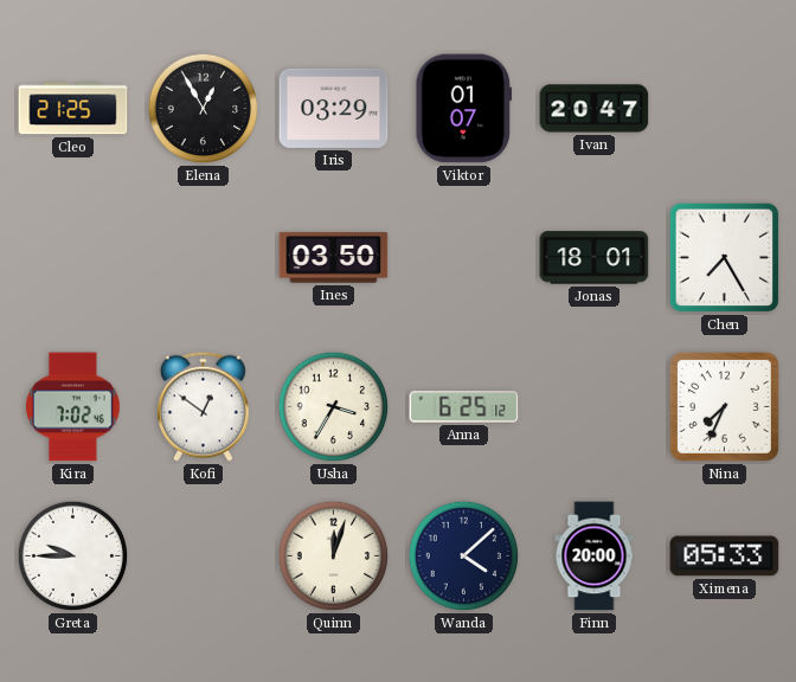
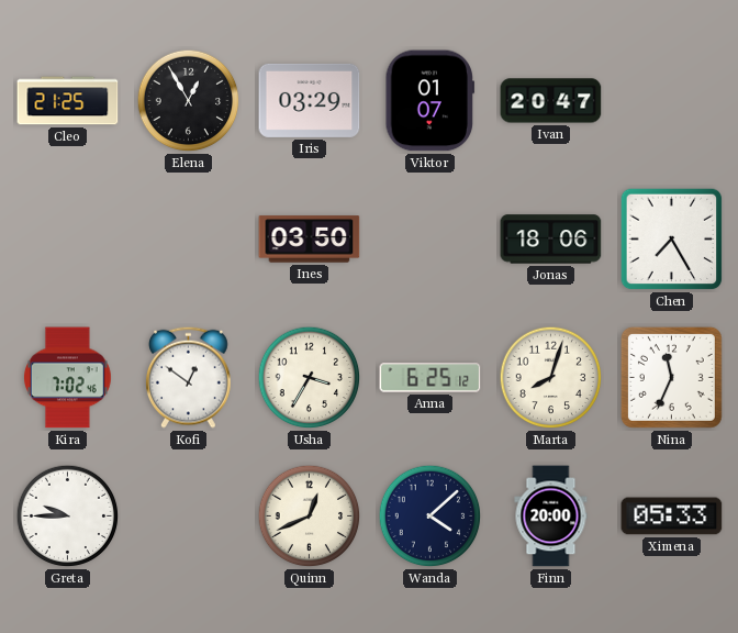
Jonas: 18:01 -> 18:06
Marta: none -> 8:03
Nina: 7:34 -> 11:34
Quinn: 12:03 -> 12:41
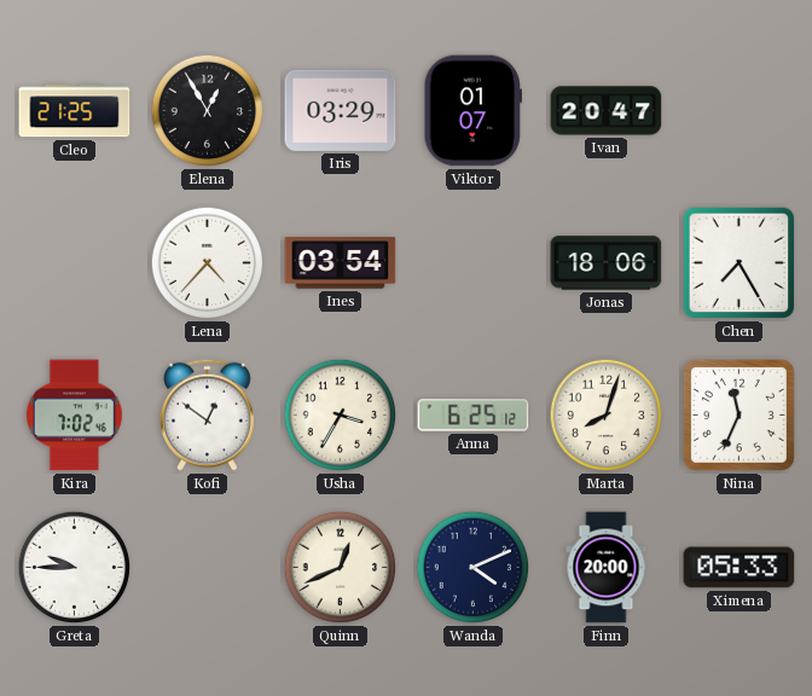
Lena: none -> 4:37
Ines: 03:50 -> 03:54
Wanda: 4:08 -> 4:11
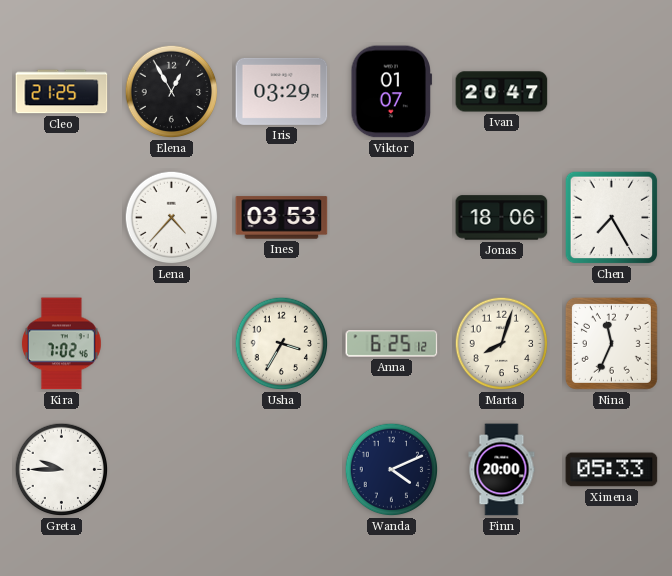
Ines: 03:54 -> 03:53
Kofi: 12:51 -> none
Quinn: 12:41 -> none
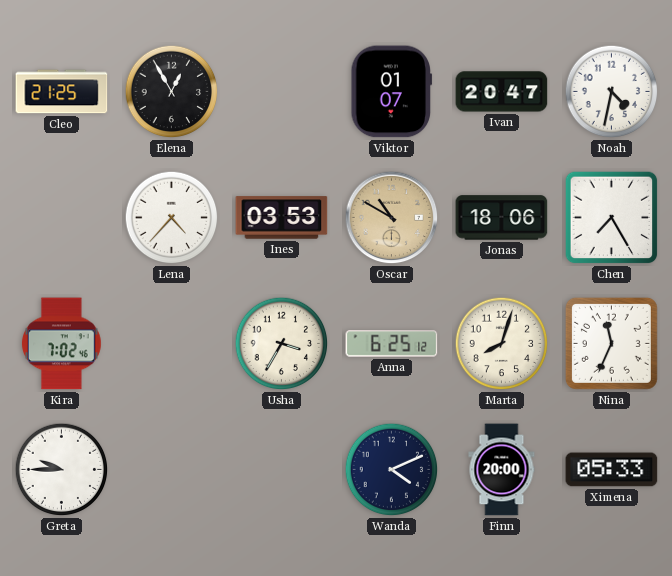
Iris: 03:29 -> none
Noah: none -> 4:32
Oscar: none -> 10:50
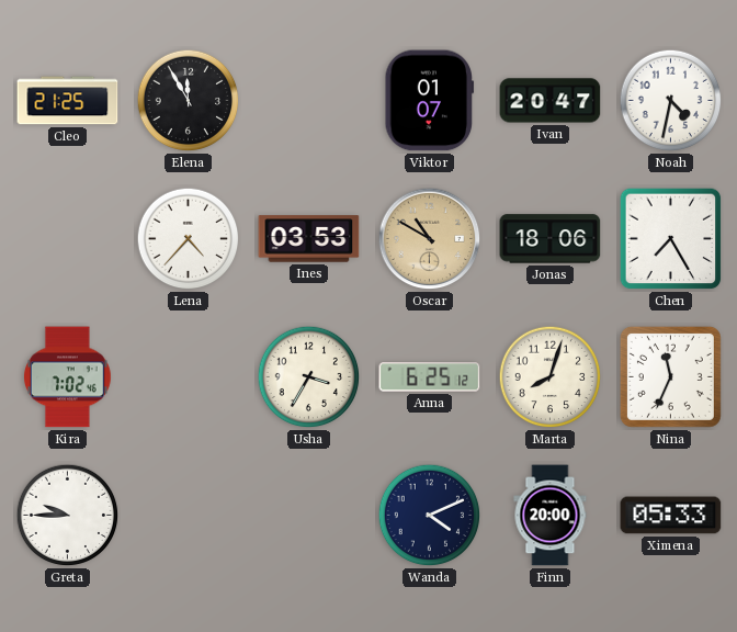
Elena: 12:55 -> 11:55
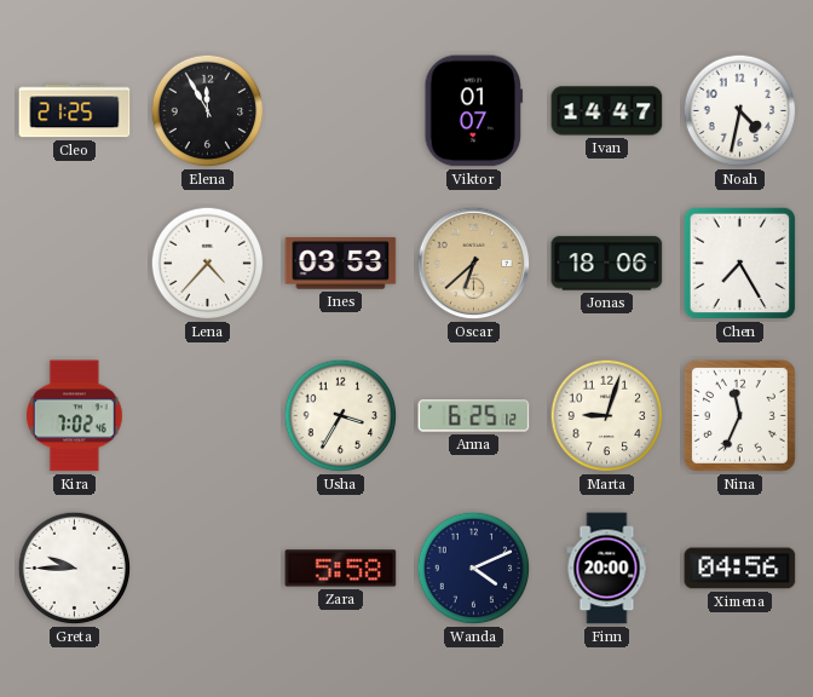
Ivan: 20:47 -> 14:47
Oscar: 10:50 -> 6:38
Marta: 8:03 -> 9:03
Zara: none -> 5:58
Ximena: 05:33 -> 04:56
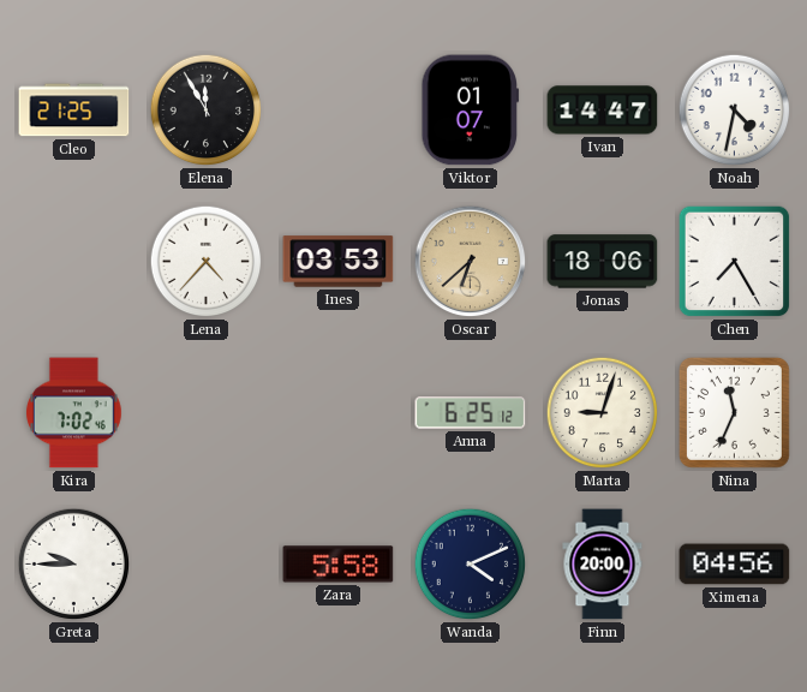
Usha: 3:35 -> none
